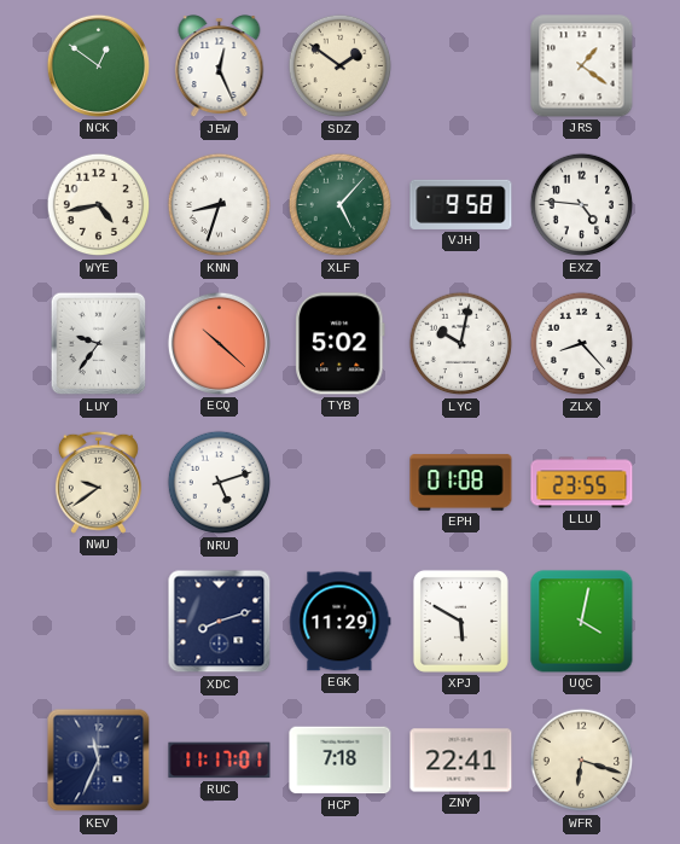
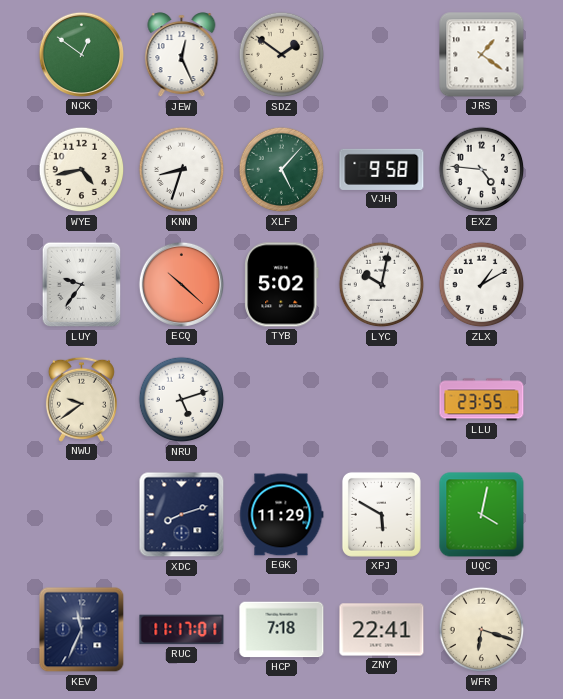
ZLX: 8:23 -> 1:10
EPH: 01:08 -> none
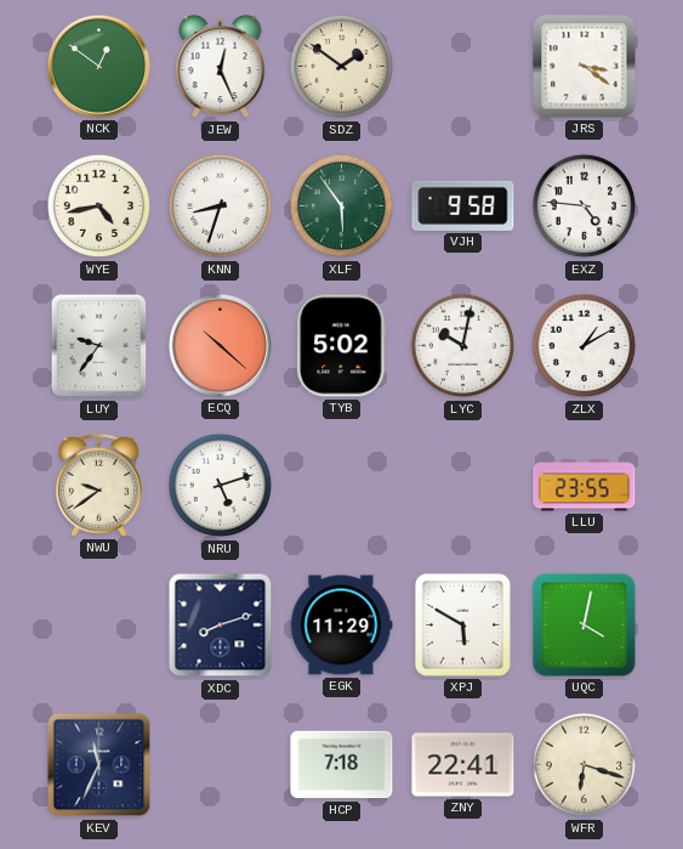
JRS: 1:21 -> 3:21
XLF: 5:07 -> 5:54
RUC: 11:17 -> none
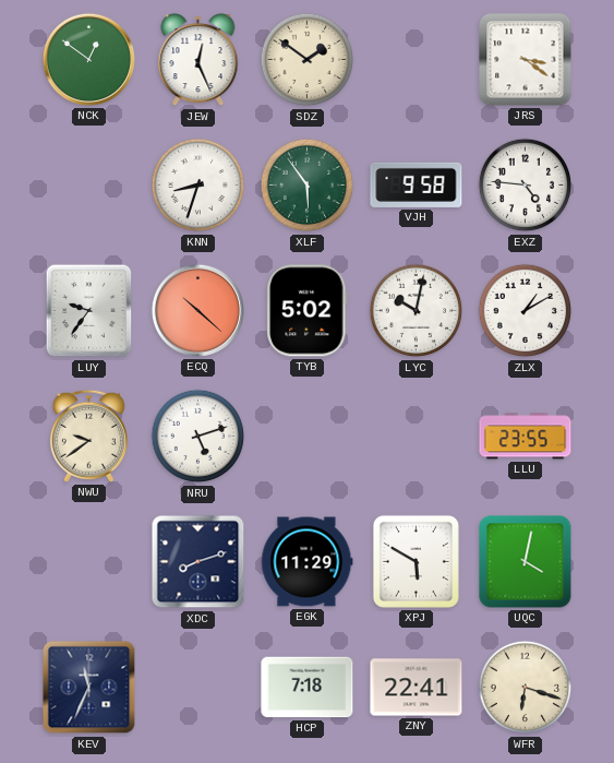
WYE: 4:43 -> none
